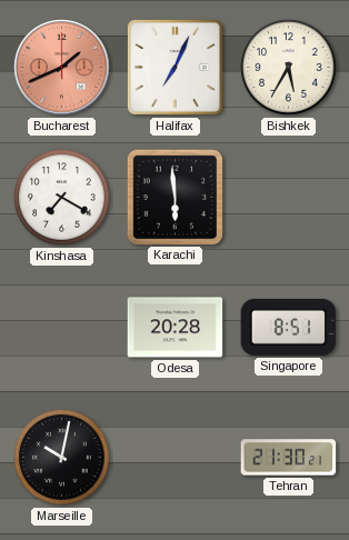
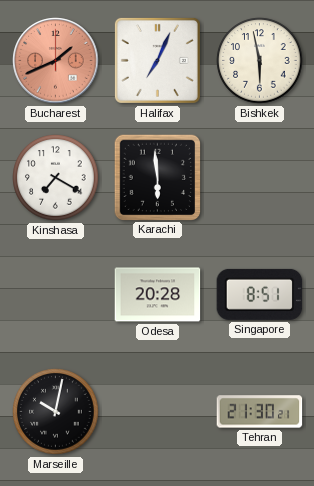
Bishkek: 5:35 -> 5:58
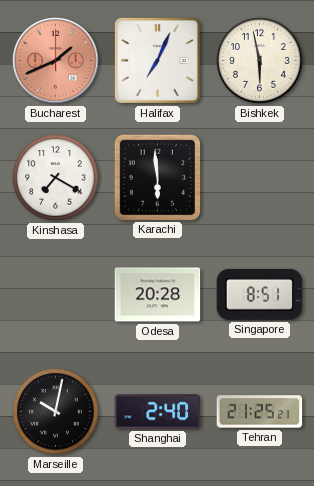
Shanghai: none -> 2:40
Tehran: 21:30 -> 21:25
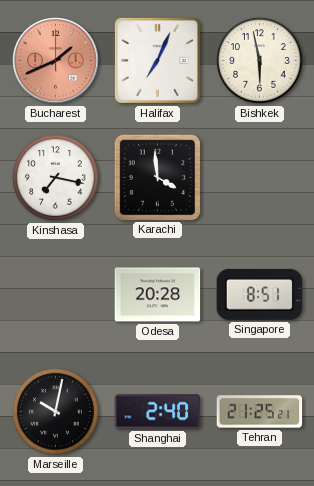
Kinshasa: 7:20 -> 7:17
Karachi: 5:59 -> 3:59
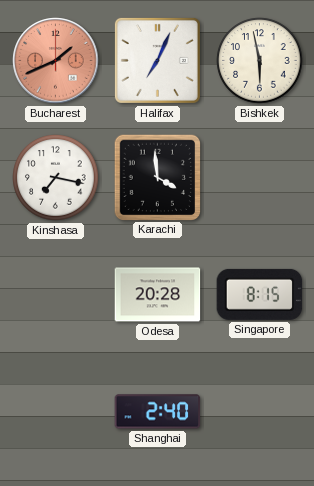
Singapore: 8:51 -> 8:15
Marseille: 10:02 -> none
Tehran: 21:25 -> none
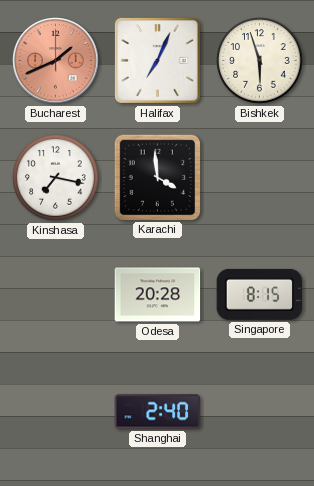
Bishkek: 5:58 -> 5:57
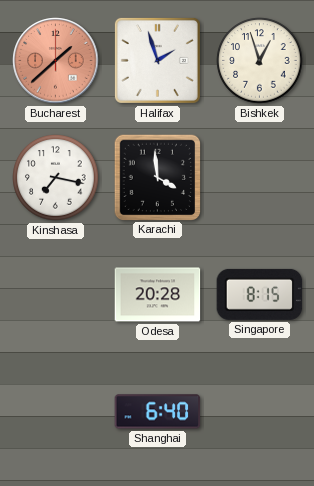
Bucharest: 1:41 -> 1:38
Halifax: 7:04 -> 1:57
Bishkek: 5:57 -> 12:57
Shanghai: 2:40 -> 6:40
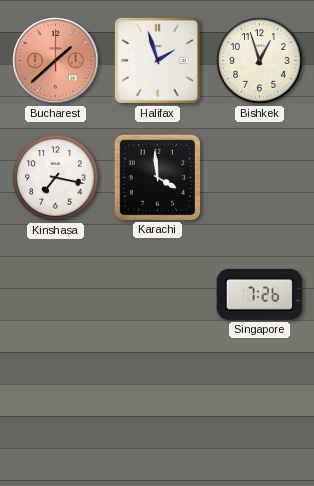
Odesa: 20:28 -> none
Singapore: 8:15 -> 7:26
Shanghai: 6:40 -> none
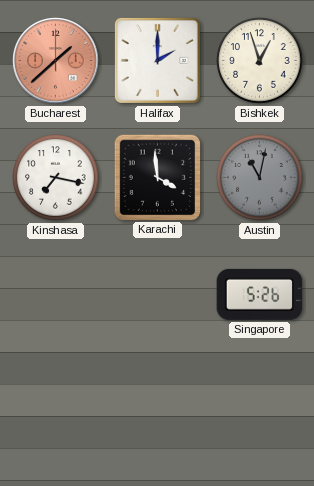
Halifax: 1:57 -> 2:00
Austin: none -> 11:02
Singapore: 7:26 -> 5:26
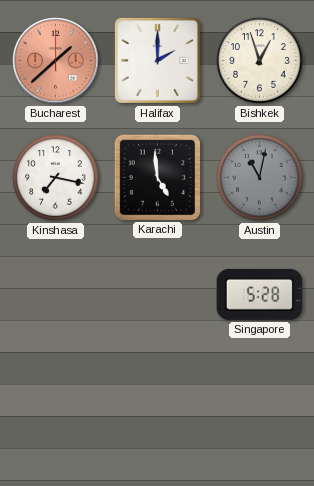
Karachi: 3:59 -> 4:59
Singapore: 5:26 -> 5:28
